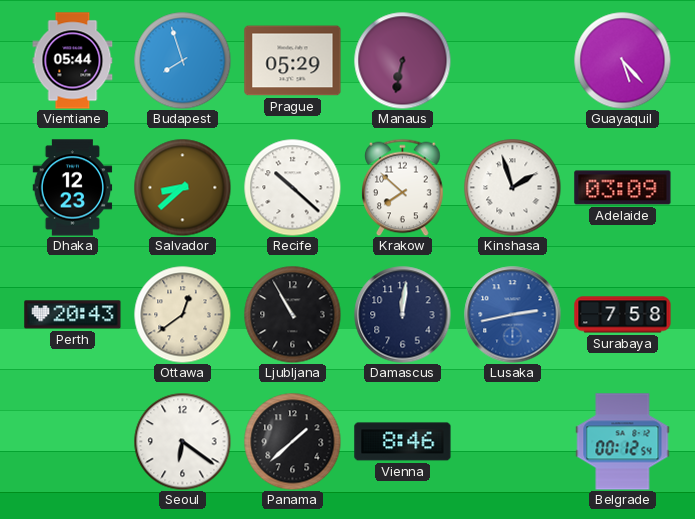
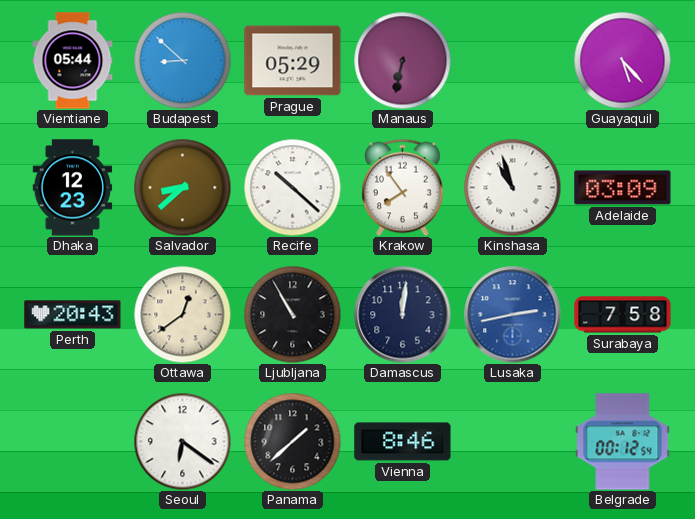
Budapest: 7:57 -> 8:52
Krakow: 7:52 -> 7:54
Kinshasa: 1:57 -> 10:57
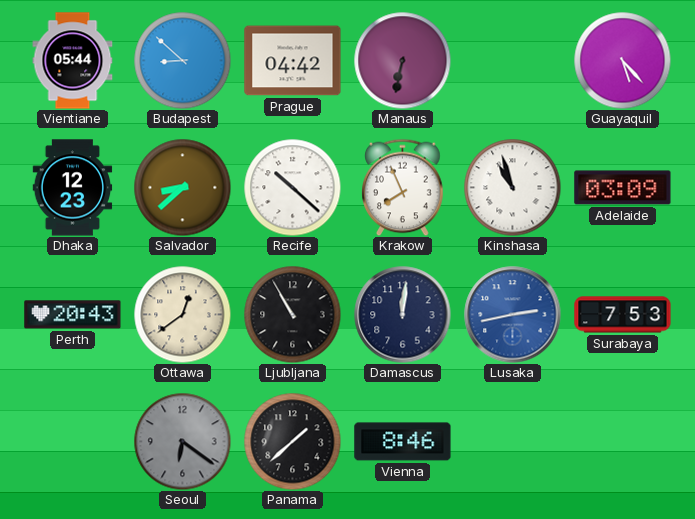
Prague: 05:29 -> 04:42
Krakow: 7:54 -> 7:56
Surabaya: 7:58 -> 7:53
Seoul dial: white -> grey
Belgrade: 00:12 -> none
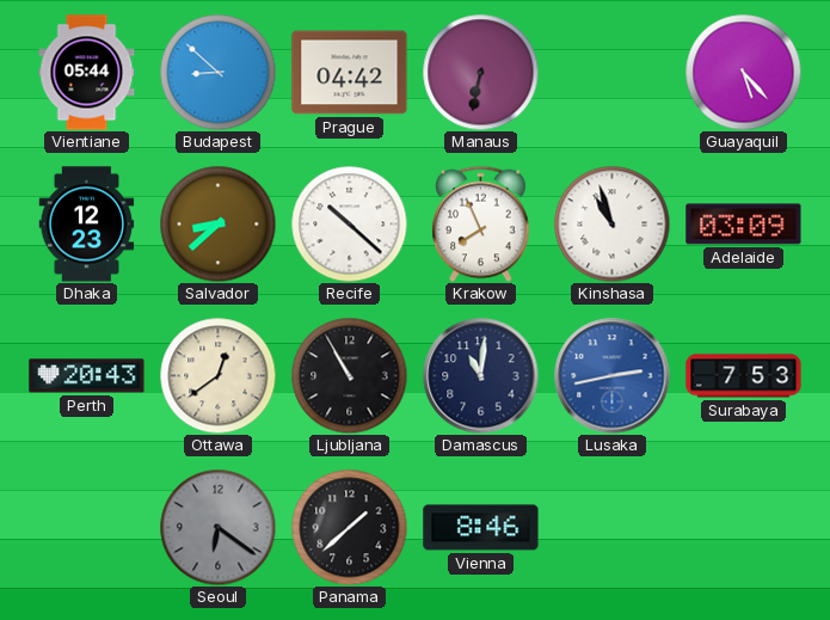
Damascus: 12:01 -> 11:01
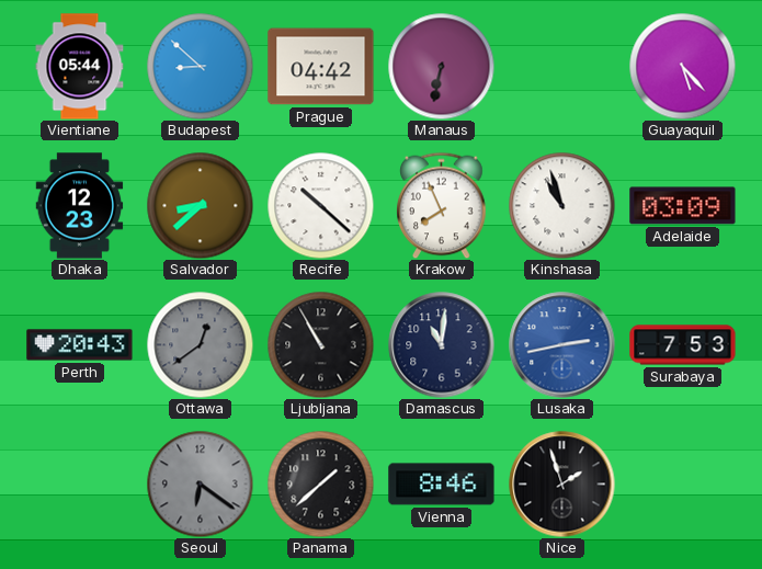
Ottawa dial: cream -> grey
Nice: none -> 1:57
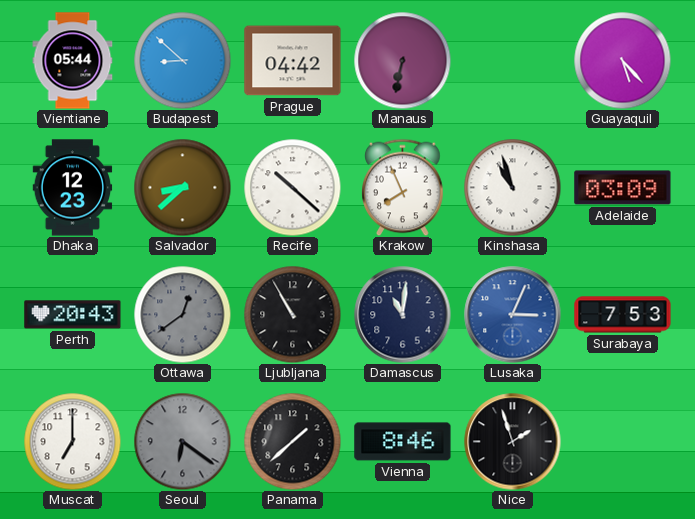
Lusaka: 2:43 -> 3:04
Muscat: none -> 7:00
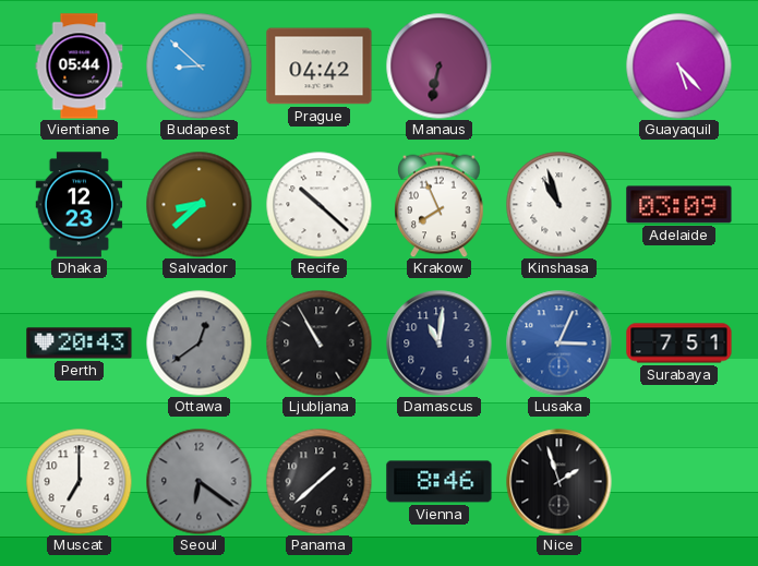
Surabaya: 7:53 -> 7:51
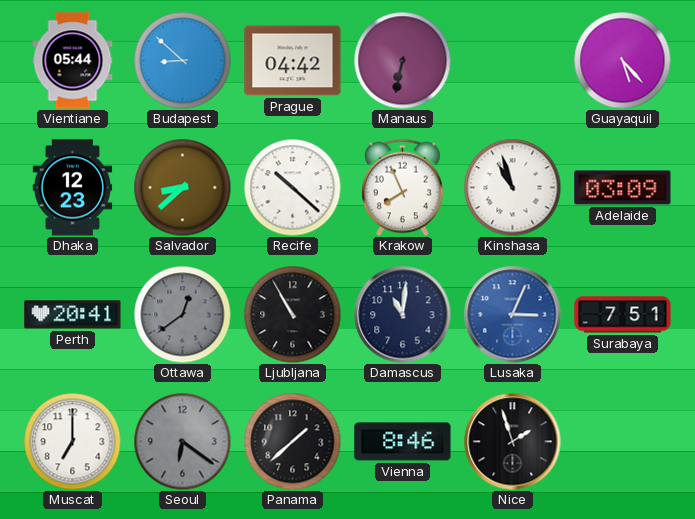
Perth: 20:43 -> 20:41
